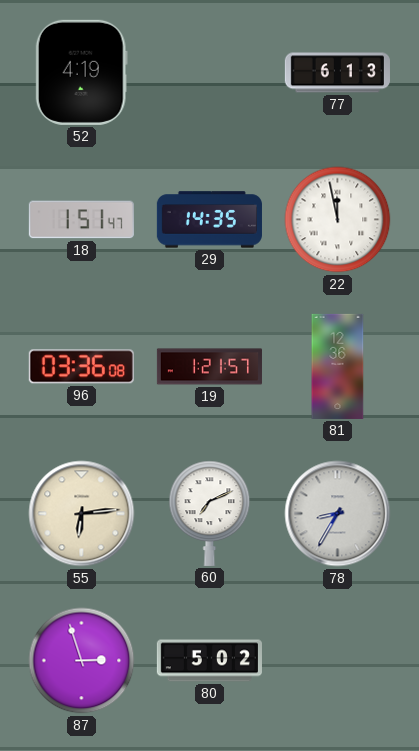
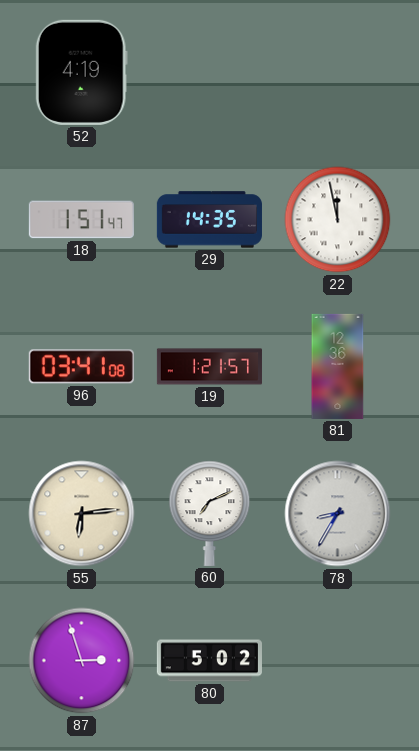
77: 6:13 -> none
96: 03:36 -> 03:41
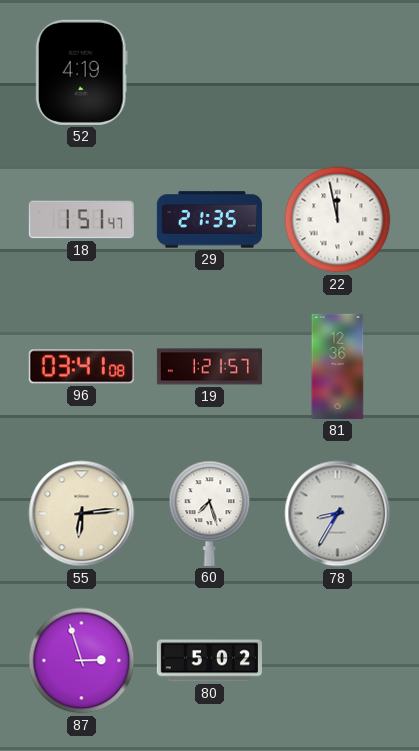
29: 14:35 -> 21:35
60: 7:11 -> 7:27
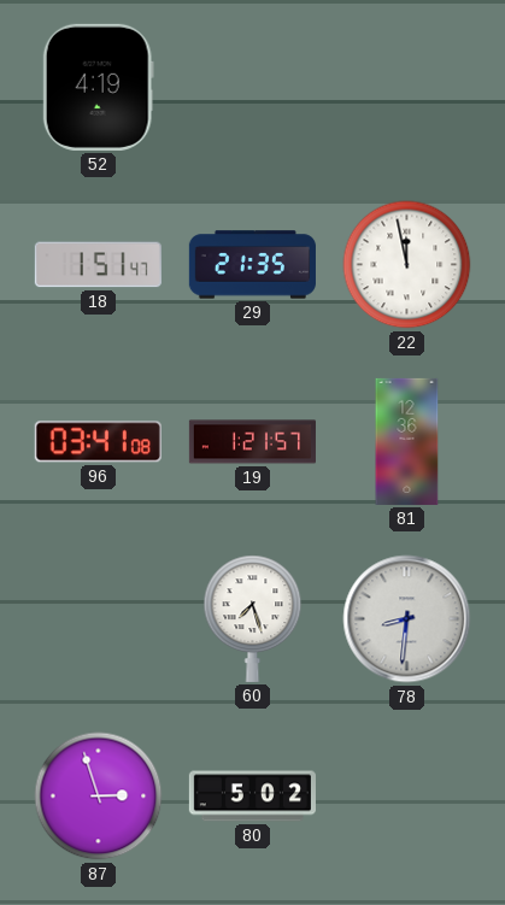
55: 6:14 -> none
78: 8:35 -> 8:31
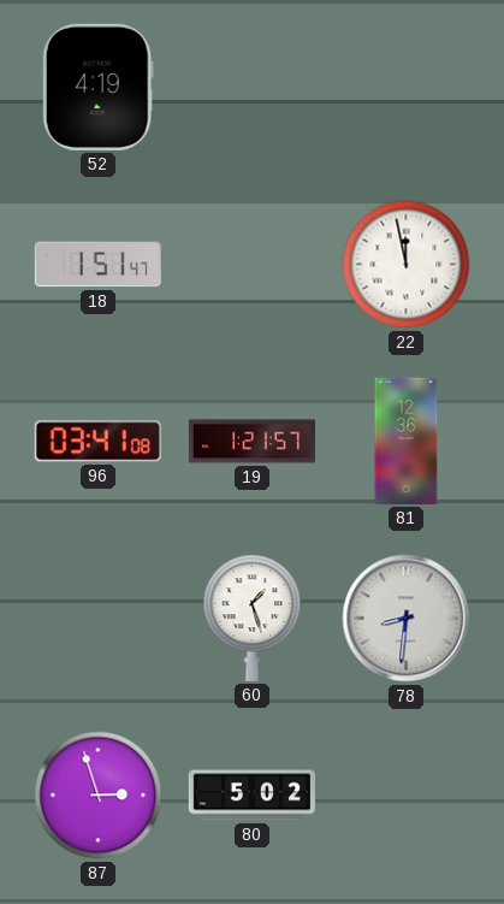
29: 21:35 -> none
60: 7:27 -> 1:27
